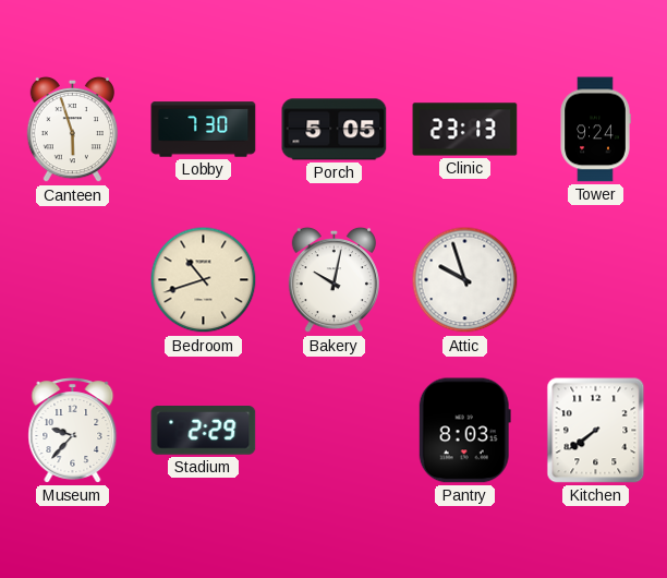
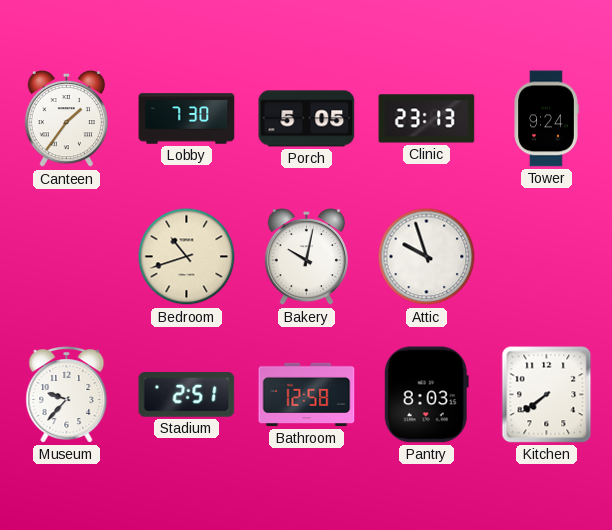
Canteen: 5:57 -> 1:36
Stadium: 2:29 -> 2:51
Bathroom: none -> 12:58
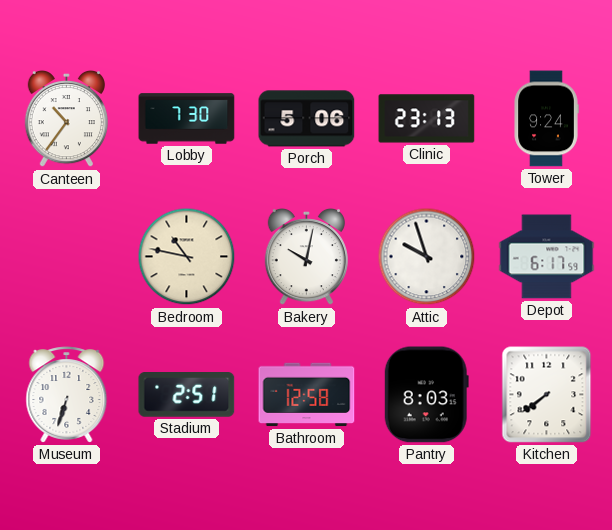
Canteen: 1:36 -> 10:36
Porch: 5:05 -> 5:06
Bedroom: 10:42 -> 10:47
Depot: none -> 6:17
Museum: 9:37 -> 6:33
